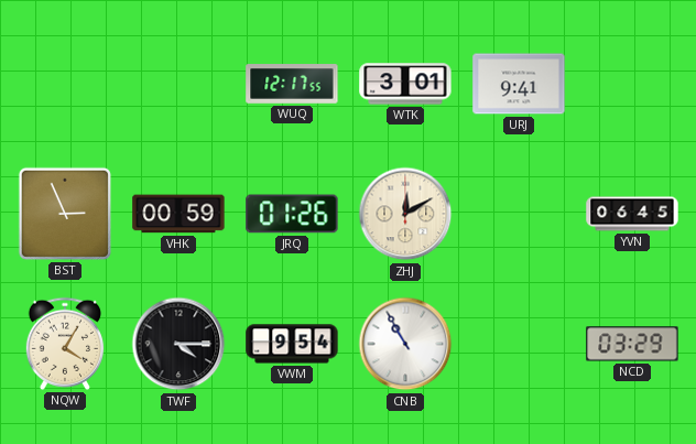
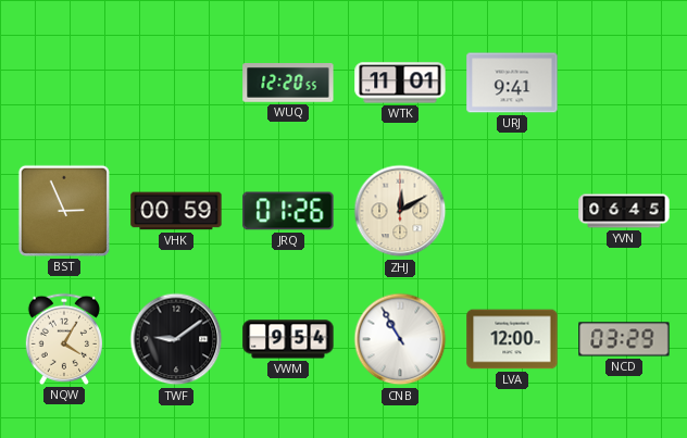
WUQ: 12:17 -> 12:20
WTK: 3:01 -> 11:01
TWF: 4:15 -> 9:09
LVA: none -> 12:00
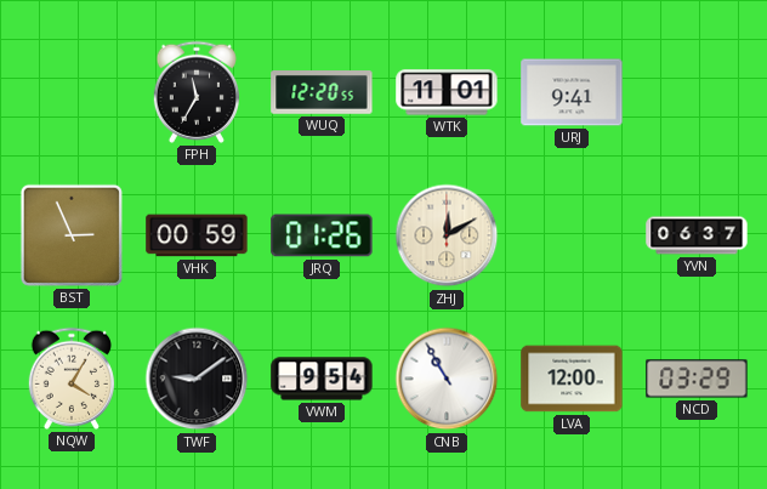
FPH: none -> 11:35
YVN: 06:45 -> 06:37
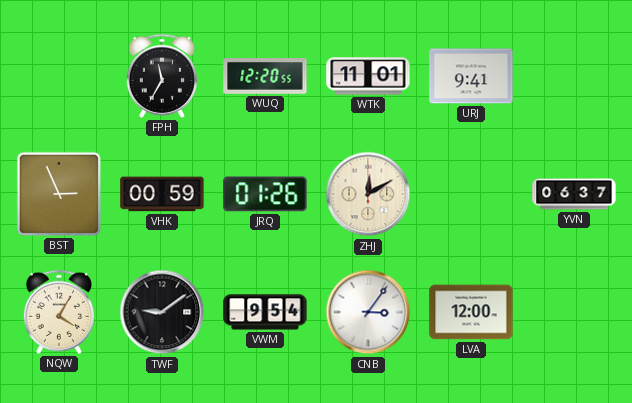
CNB: 10:55 -> 3:06
NCD: 03:29 -> none
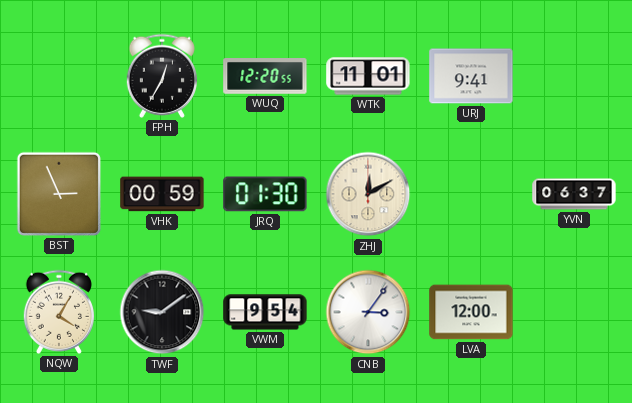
FPH: 11:35 -> 12:35
JRQ: 01:26 -> 01:30
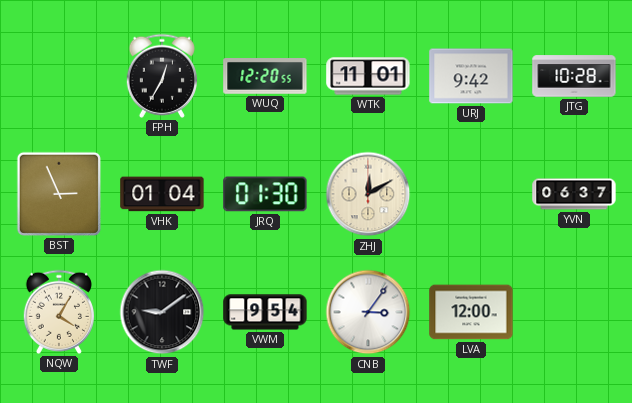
URJ: 9:41 -> 9:42
JTG: none -> 10:28
VHK: 00:59 -> 01:04
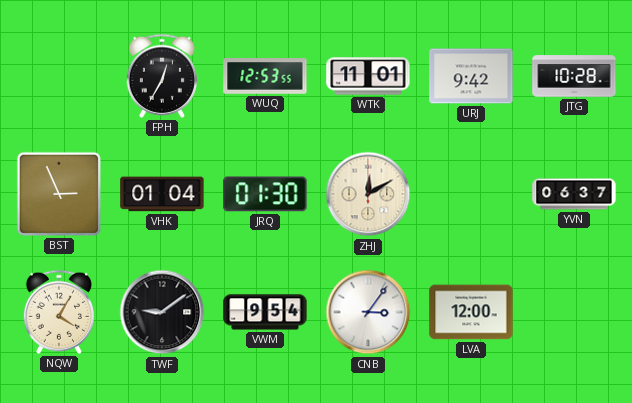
WUQ: 12:20 -> 12:53
